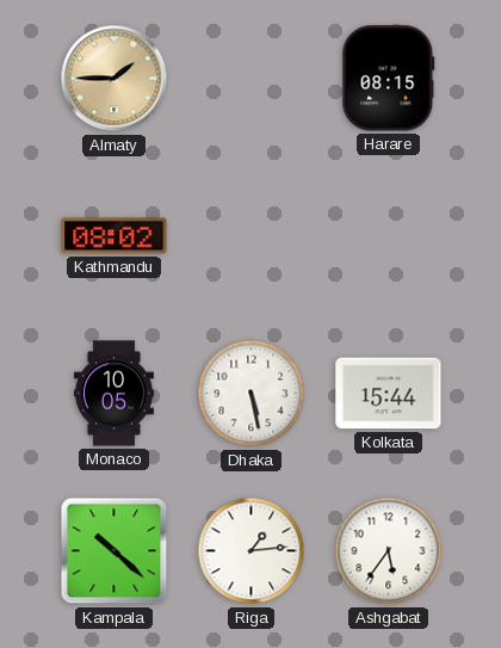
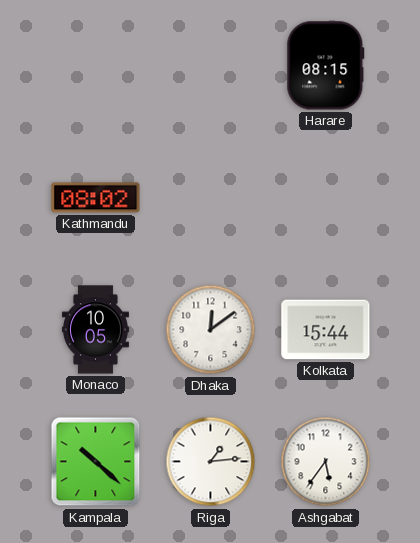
Almaty: 1:45 -> none
Dhaka: 5:28 -> 12:09
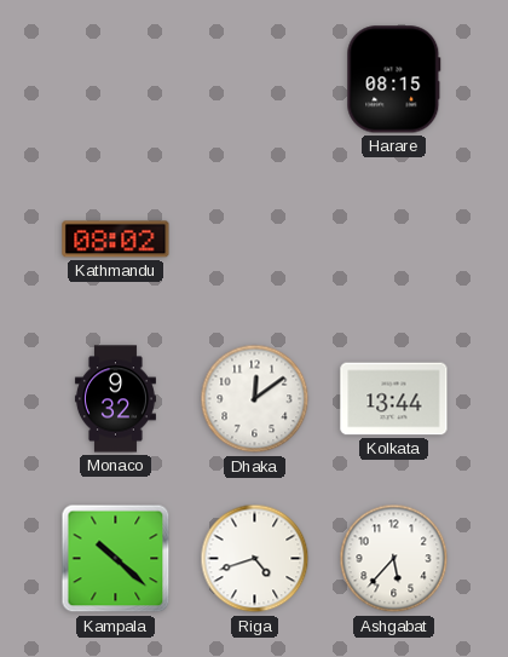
Monaco: 10:05 -> 9:32
Kolkata: 15:44 -> 13:44
Riga: 1:14 -> 4:42
Ashgabat: 5:36 -> 5:37
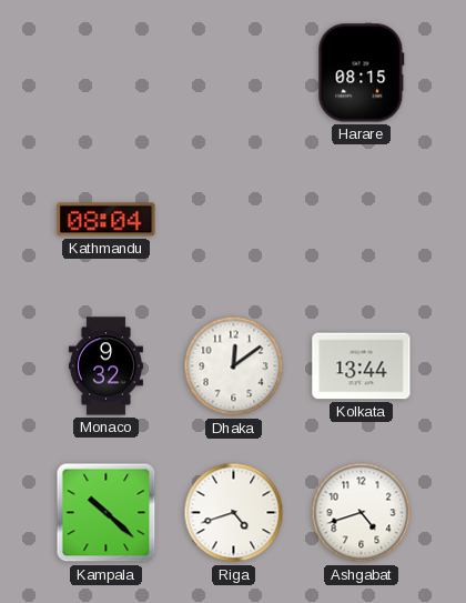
Kathmandu: 08:02 -> 08:04
Ashgabat: 5:37 -> 4:42
